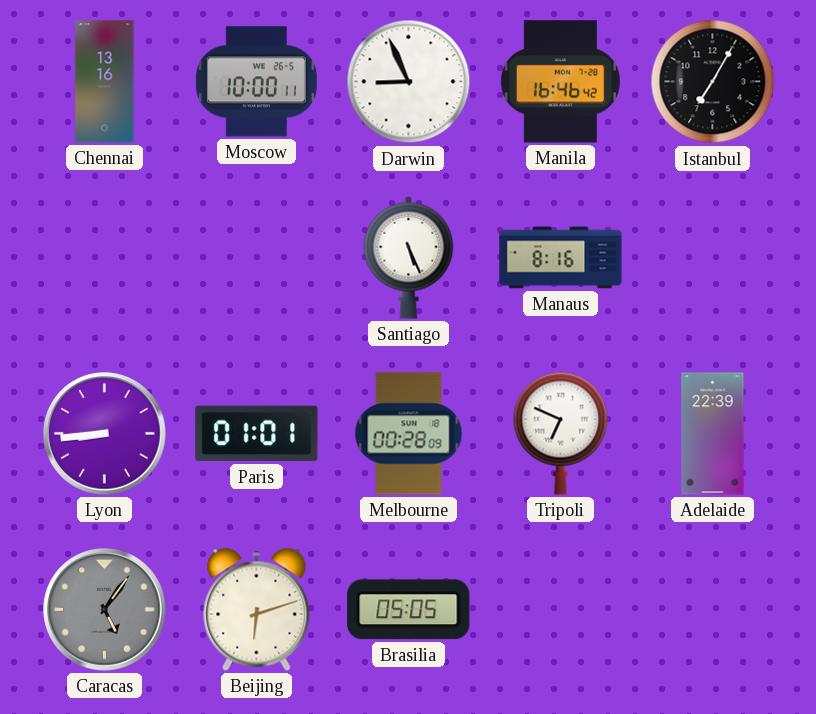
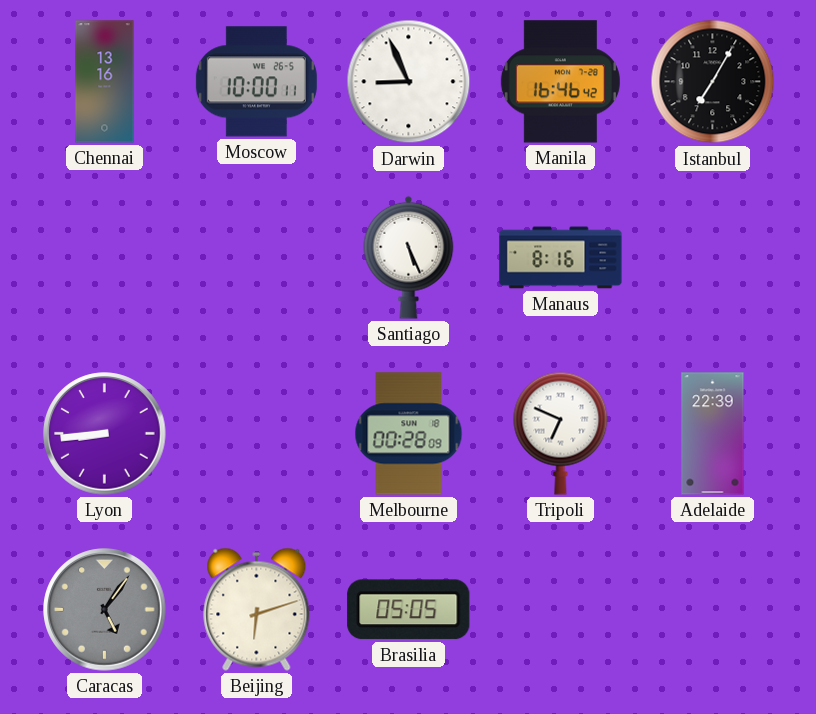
Paris: 01:01 -> none
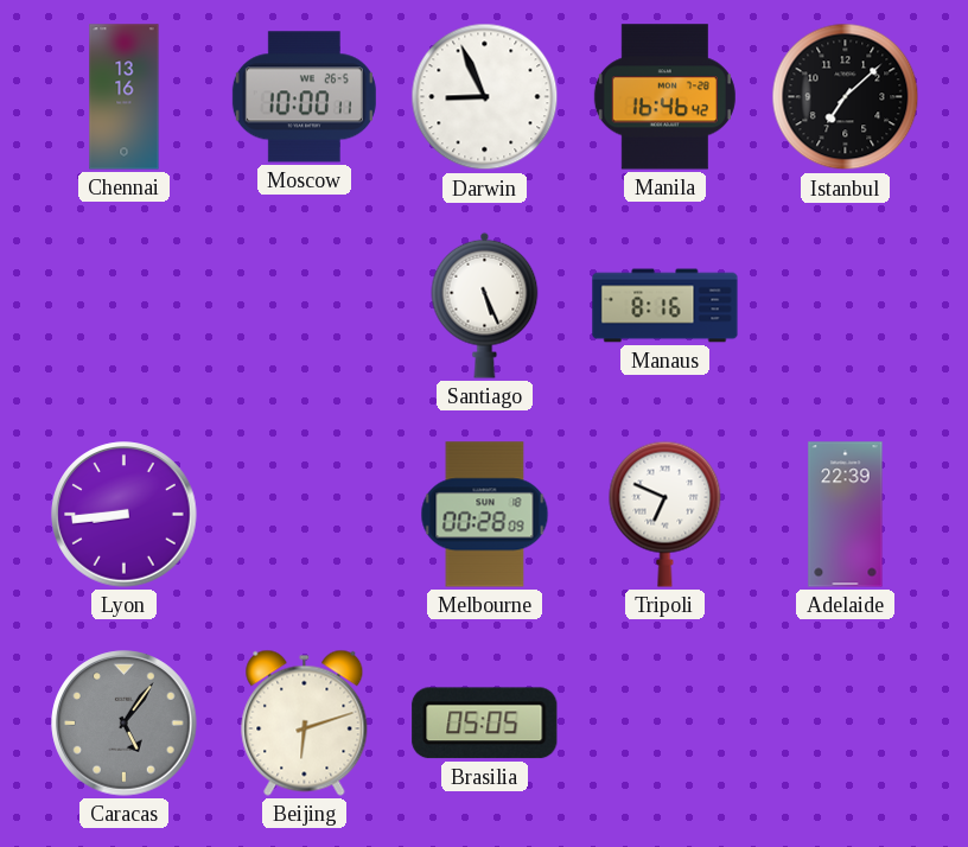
Istanbul: 7:05 -> 7:08
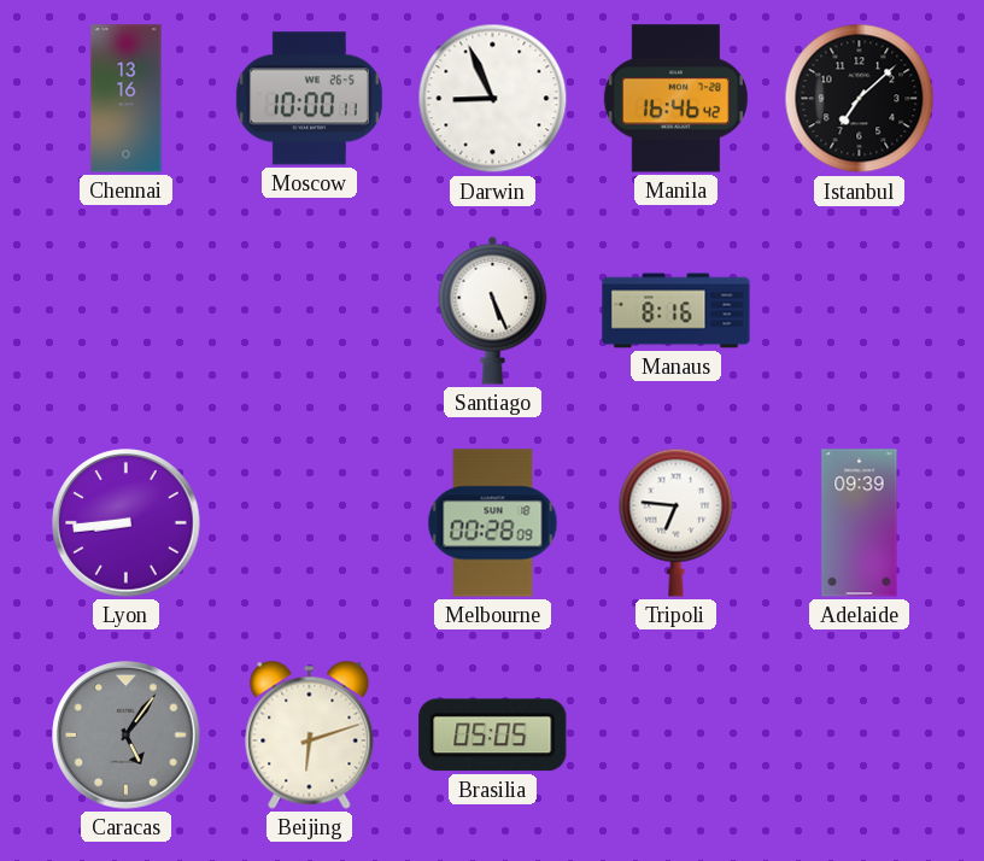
Tripoli: 6:49 -> 6:46
Adelaide: 22:39 -> 09:39
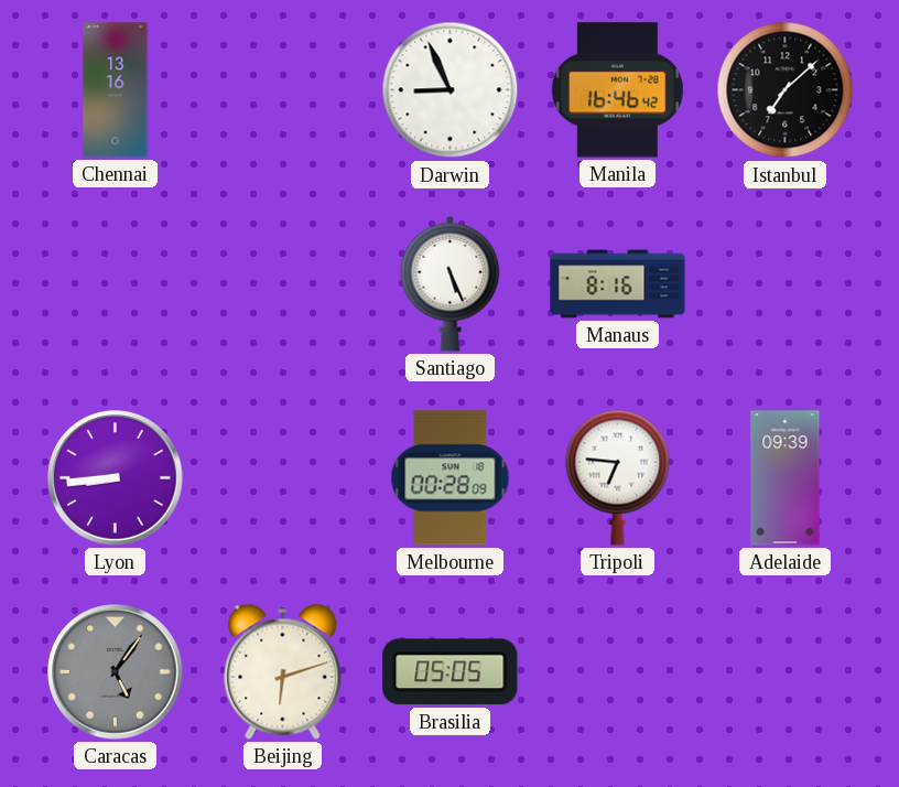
Moscow: 10:00 -> none
